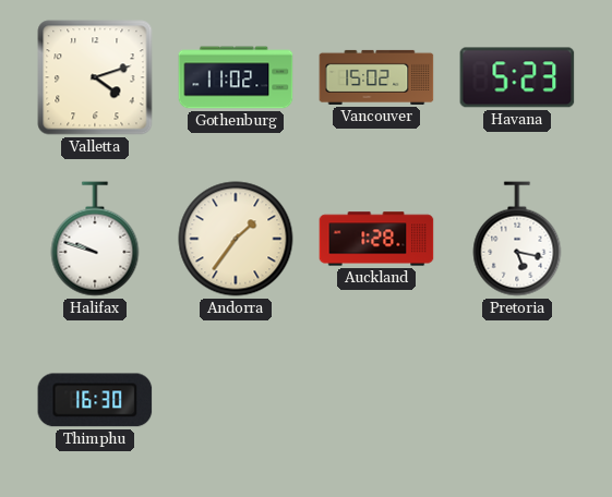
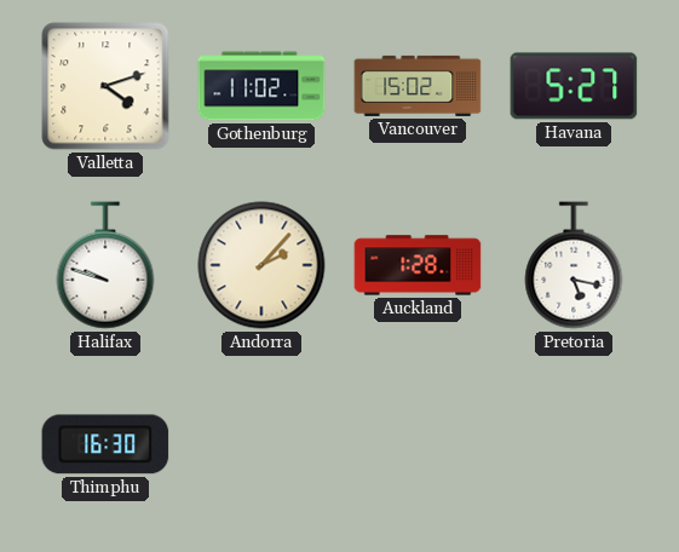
Havana: 5:23 -> 5:27
Andorra: 1:36 -> 2:07
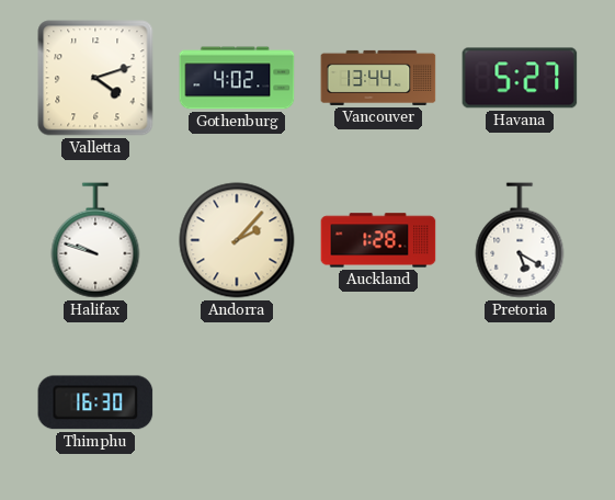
Gothenburg: 11:02 -> 4:02
Vancouver: 15:02 -> 13:44
Pretoria: 5:17 -> 5:20
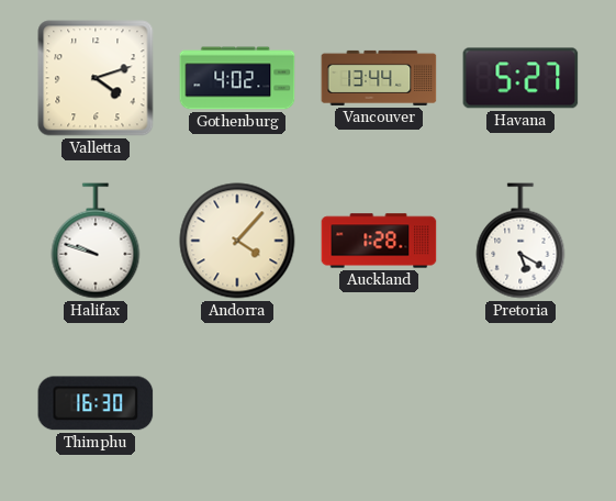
Andorra: 2:07 -> 4:07
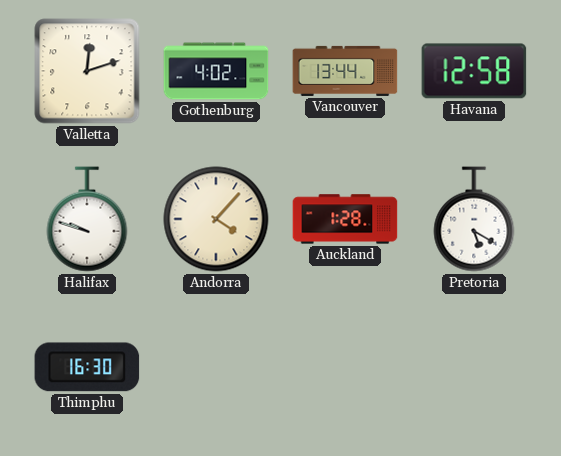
Valletta: 4:12 -> 12:12
Havana: 5:27 -> 12:58
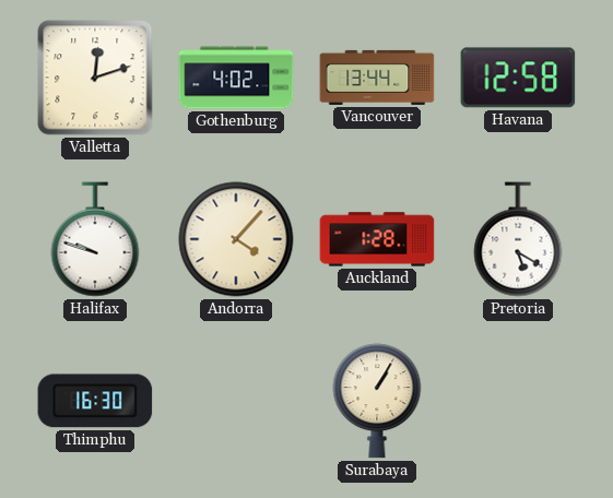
Surabaya: none -> 1:05
